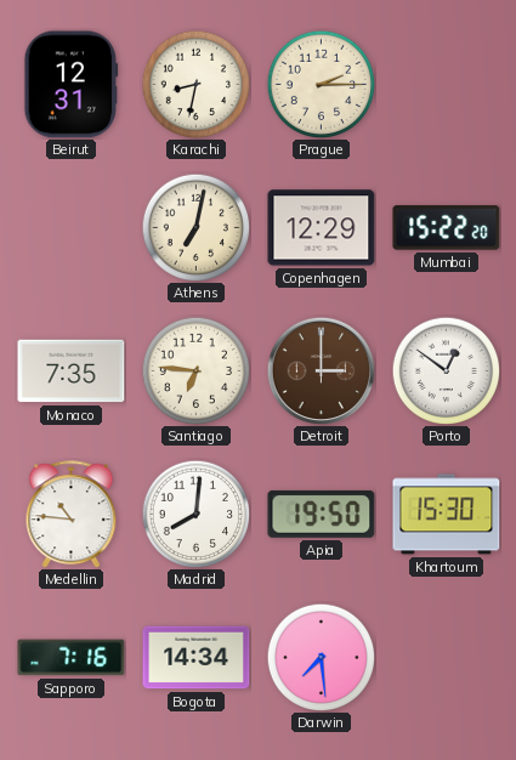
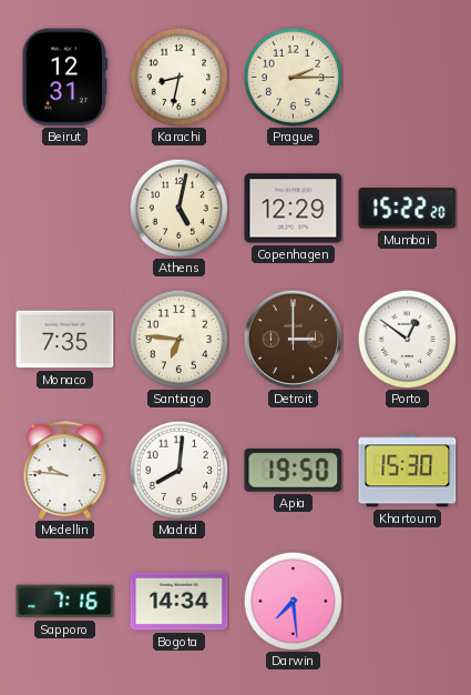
Athens: 7:02 -> 5:02
Medellin: 10:46 -> 9:46
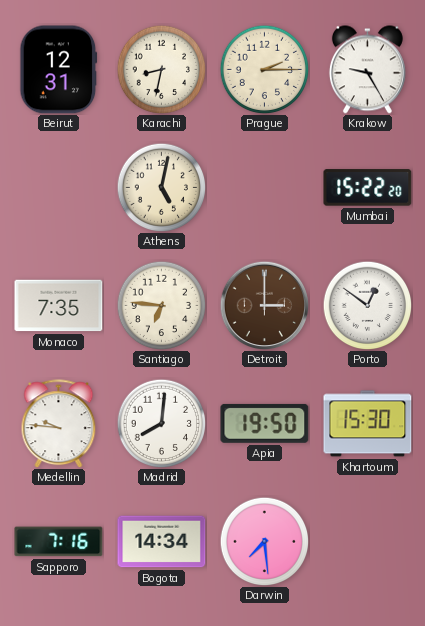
Krakow: none -> 9:25
Copenhagen: 12:29 -> none
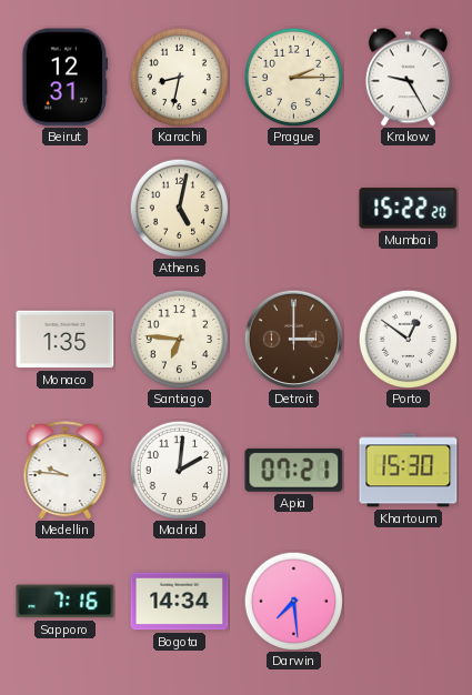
Monaco: 7:35 -> 1:35
Madrid: 8:01 -> 2:01
Apia: 19:50 -> 07:21
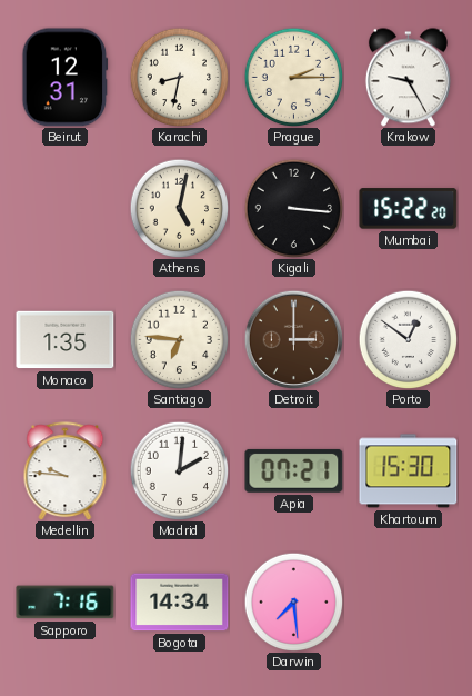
Kigali: none -> 3:16
